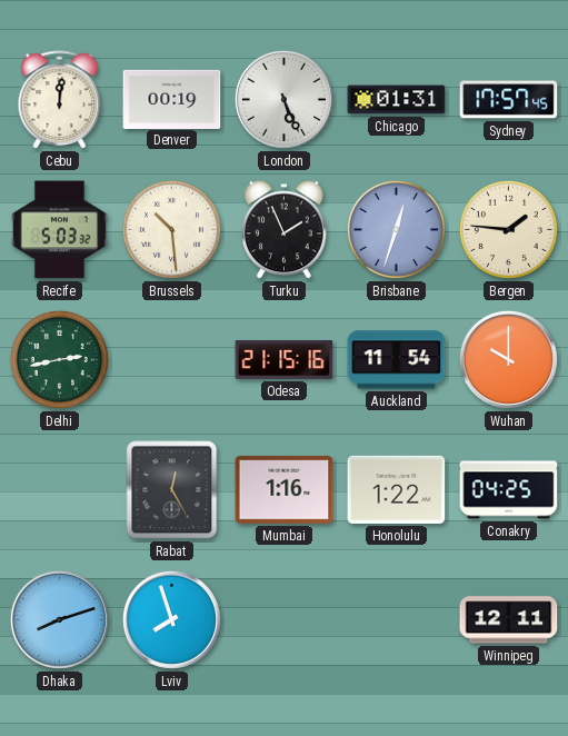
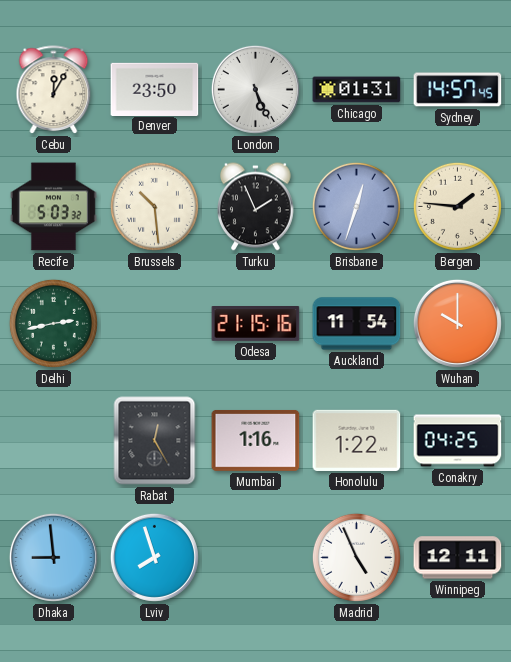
Cebu: 12:01 -> 12:05
Denver: 00:19 -> 23:50
Sydney: 17:57 -> 14:57
Dhaka: 8:12 -> 8:59
Madrid: none -> 4:56
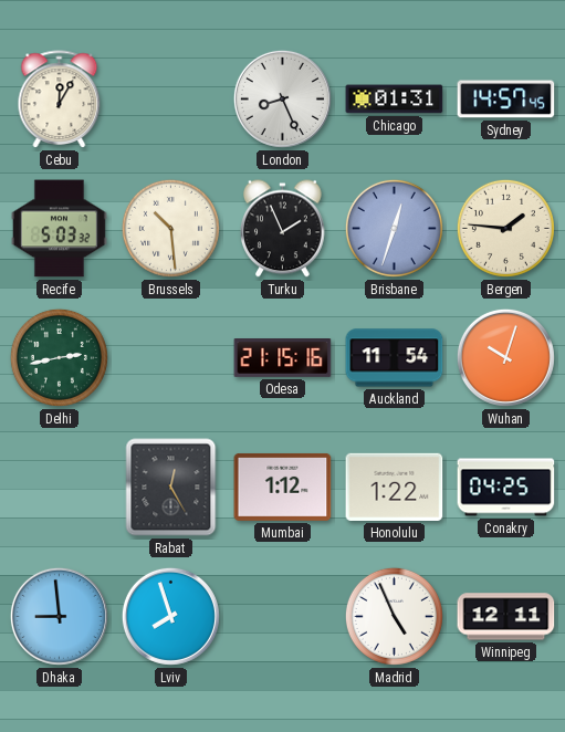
Denver: 23:50 -> none
London: 5:26 -> 8:26
Wuhan: 10:00 -> 10:03
Mumbai: 1:16 -> 1:12
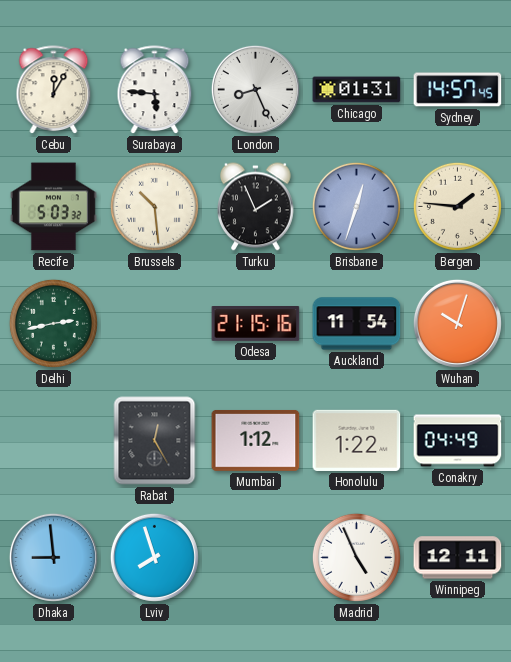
Surabaya: none -> 5:46
Conakry: 04:25 -> 04:49
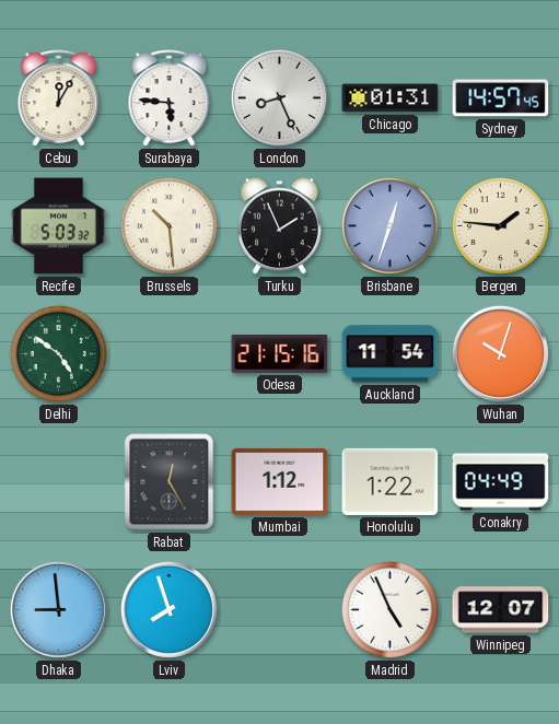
Delhi: 2:43 -> 4:51
Winnipeg: 12:11 -> 12:07
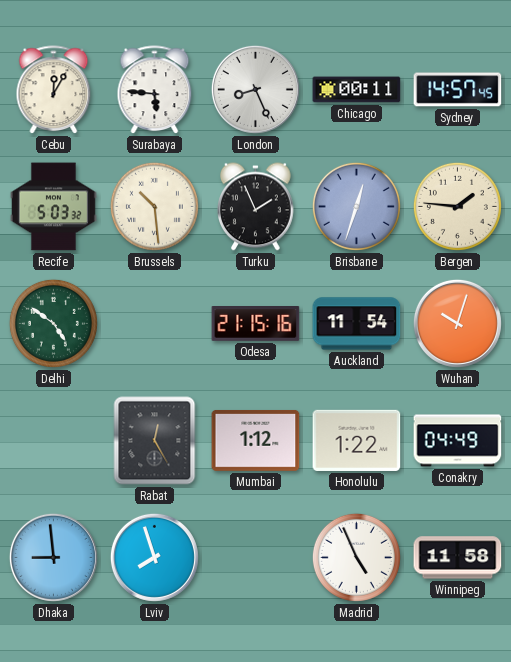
Chicago: 01:31 -> 00:11
Winnipeg: 12:07 -> 11:58
